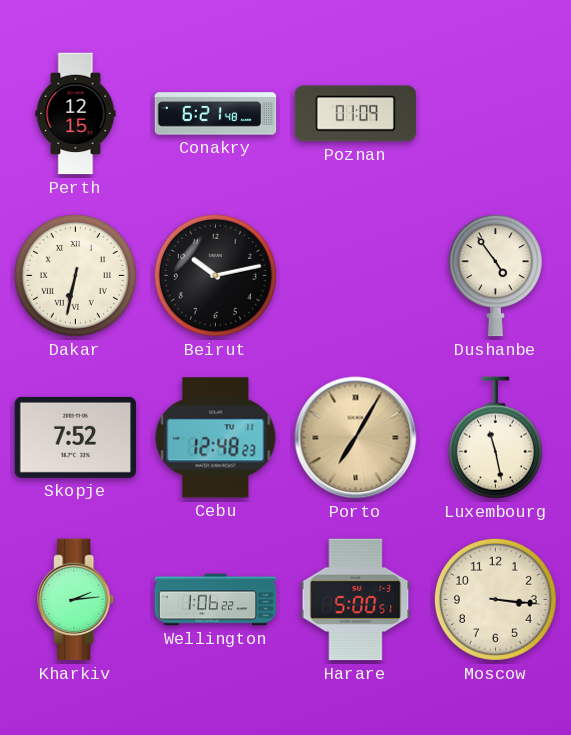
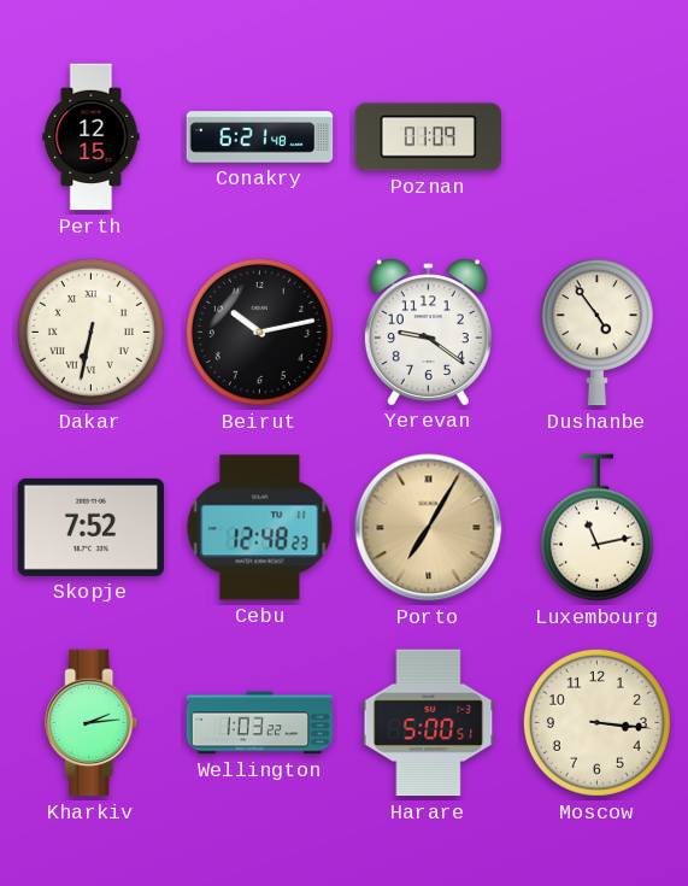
Yerevan: none -> 9:21
Luxembourg: 11:28 -> 11:13
Wellington: 1:06 -> 1:03
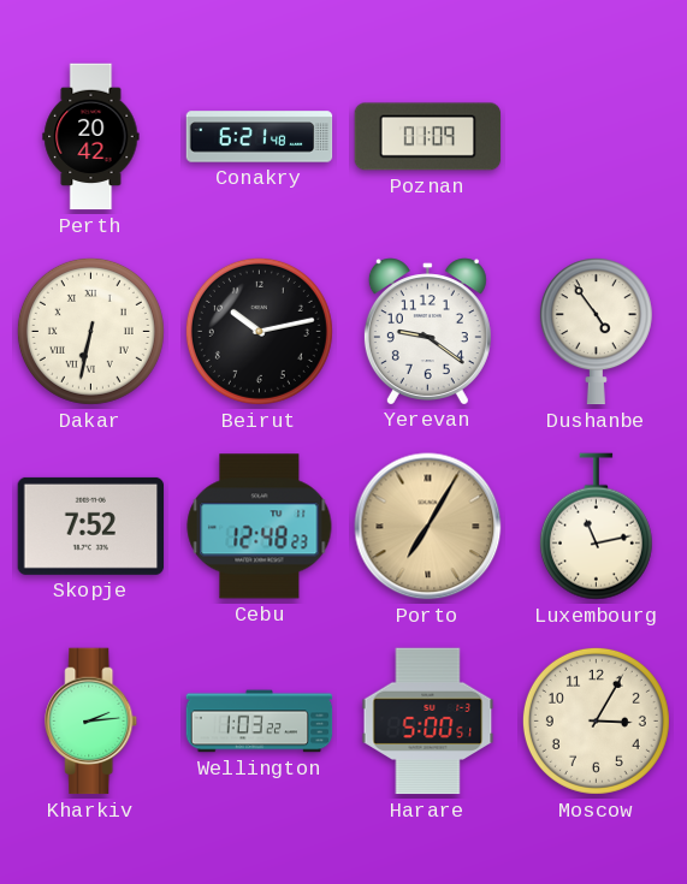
Perth: 12:15 -> 20:42
Moscow: 3:16 -> 3:05
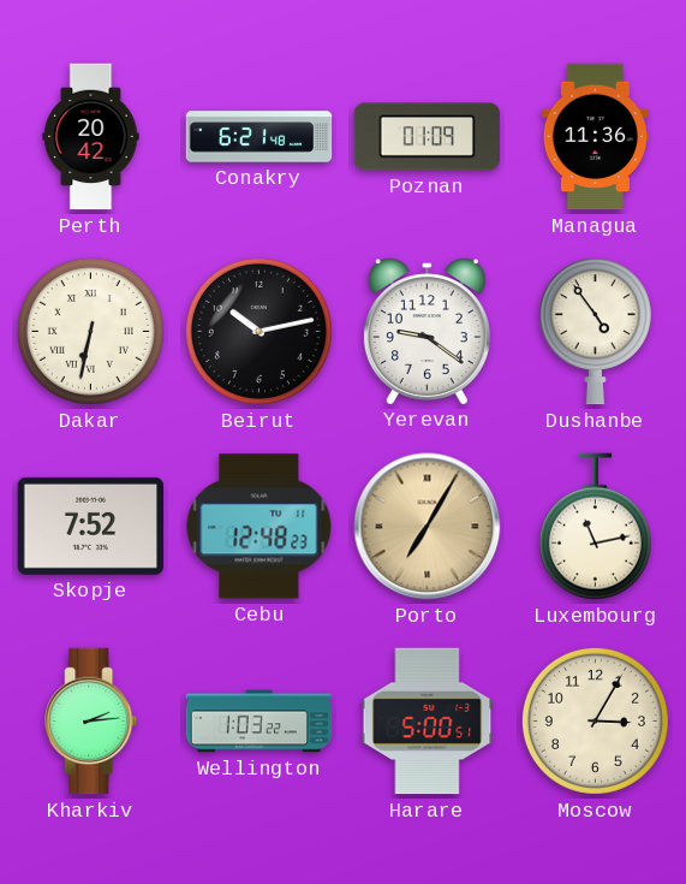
Managua: none -> 11:36
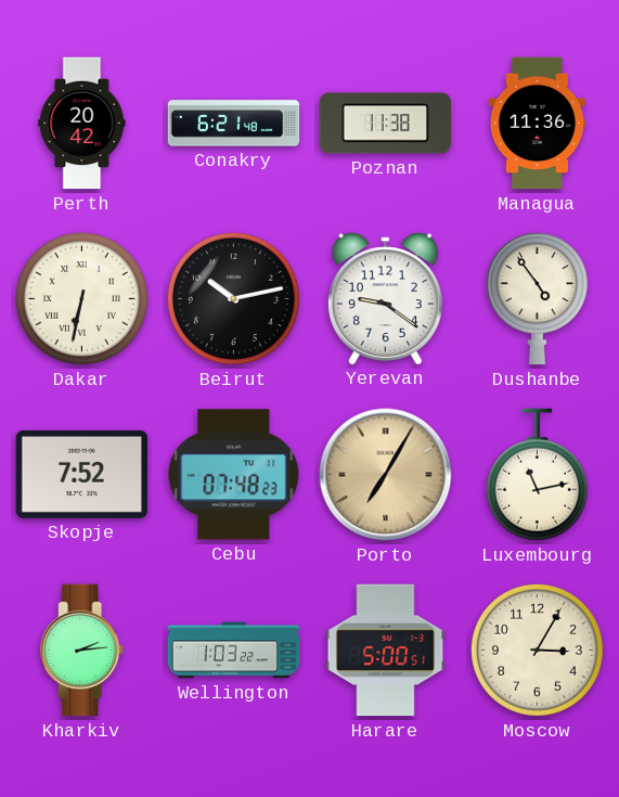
Poznan: 01:09 -> 11:38
Cebu: 12:48 -> 07:48
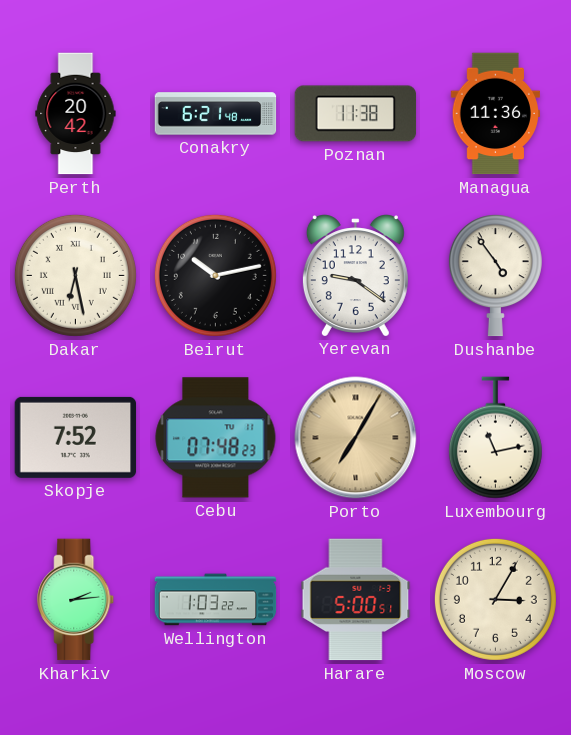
Dakar: 6:32 -> 6:28
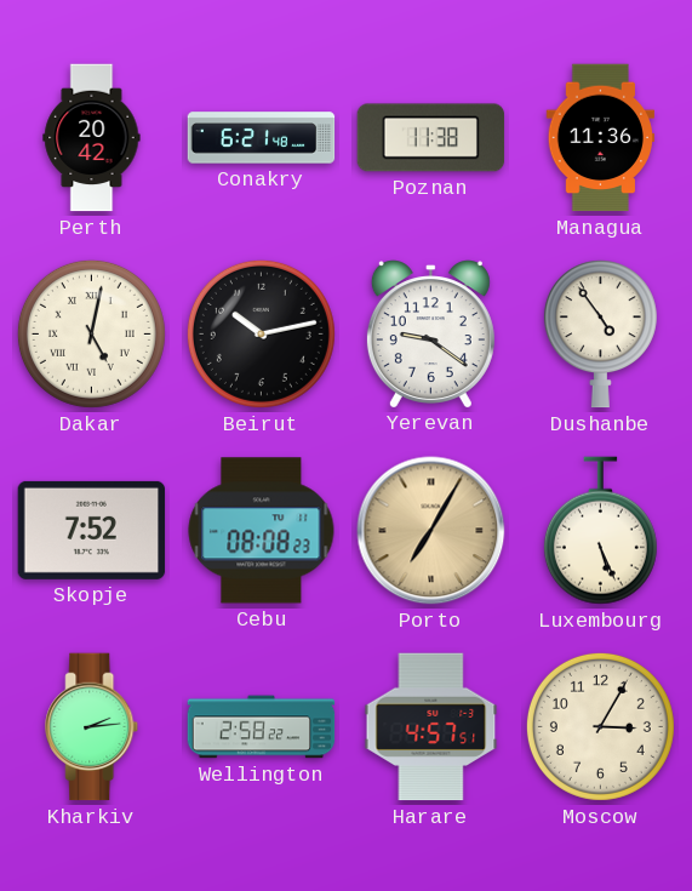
Dakar: 6:28 -> 5:02
Cebu: 07:48 -> 08:08
Luxembourg: 11:13 -> 5:26
Wellington: 1:03 -> 2:58
Harare: 5:00 -> 4:57
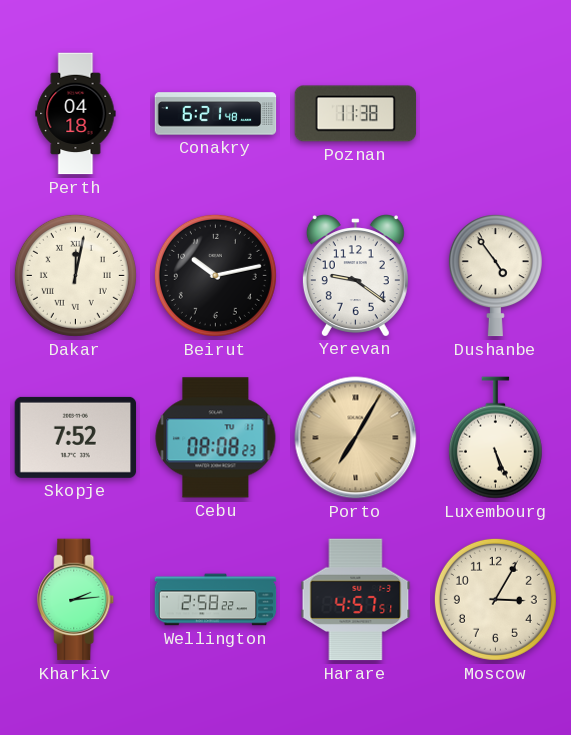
Perth: 20:42 -> 04:18
Managua: 11:36 -> none
Dakar: 5:02 -> 12:02
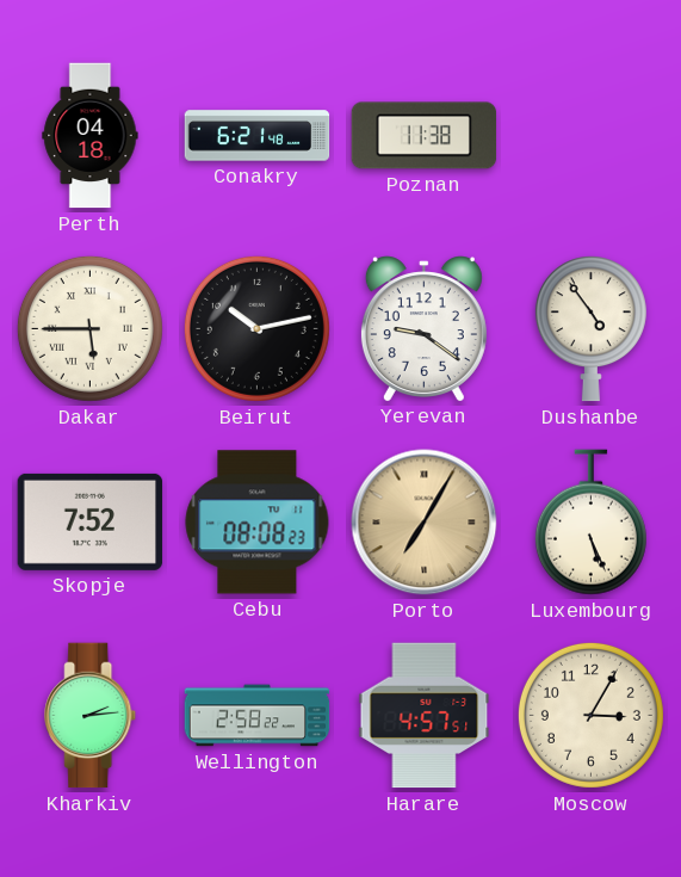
Dakar: 12:02 -> 5:45
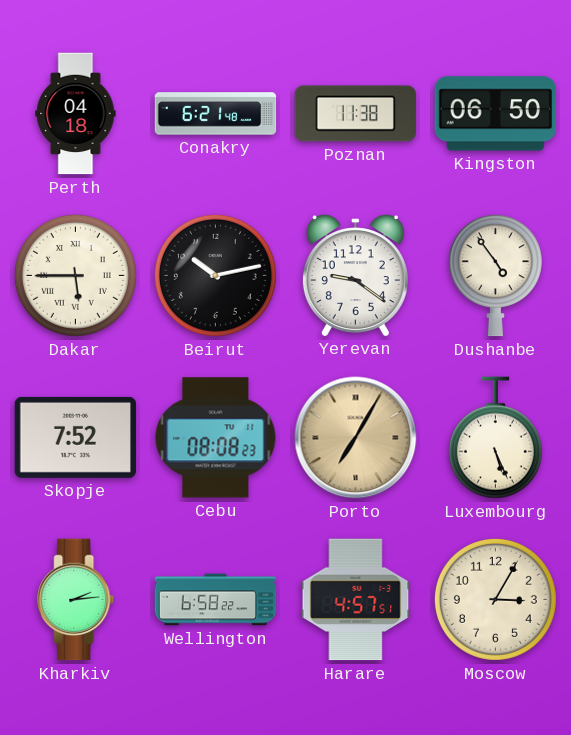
Kingston: none -> 06:50
Wellington: 2:58 -> 6:58
